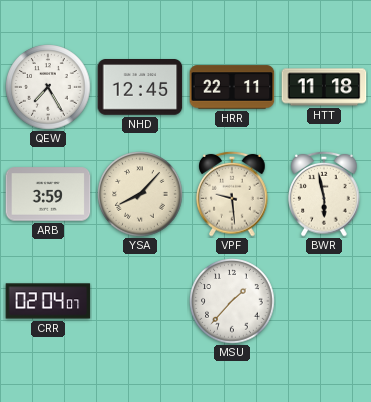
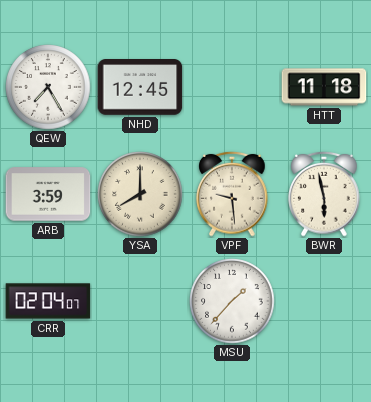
HRR: 22:11 -> none
YSA: 8:07 -> 8:00
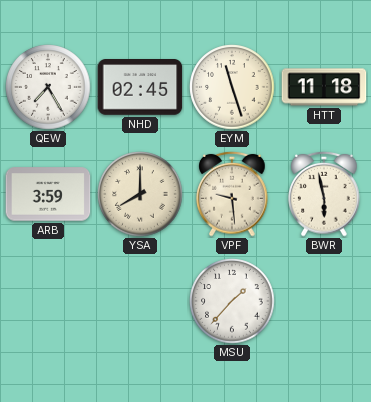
NHD: 12:45 -> 02:45
EYM: none -> 11:27
CRR: 02:04 -> none
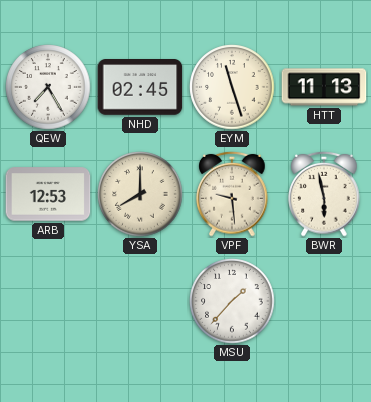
HTT: 11:18 -> 11:13
ARB: 3:59 -> 12:53
